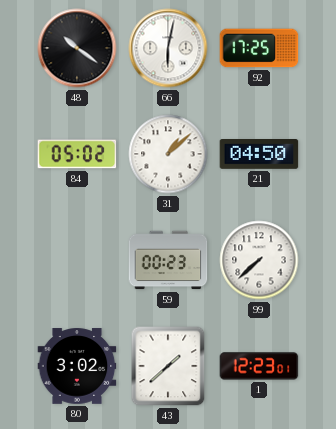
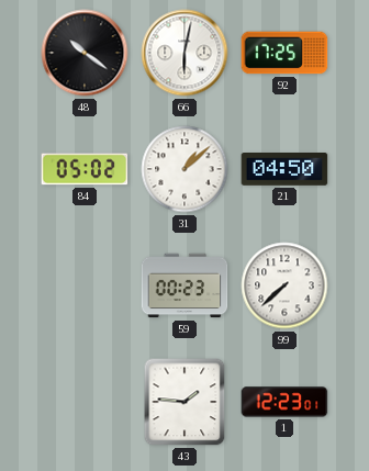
80: 3:02 -> none
43: 1:38 -> 1:46
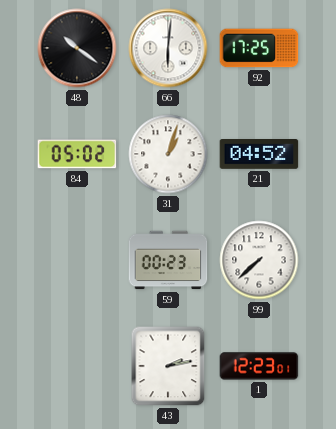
66: 6:02 -> 6:01
31: 1:08 -> 1:03
21: 04:50 -> 04:52
43: 1:46 -> 2:13
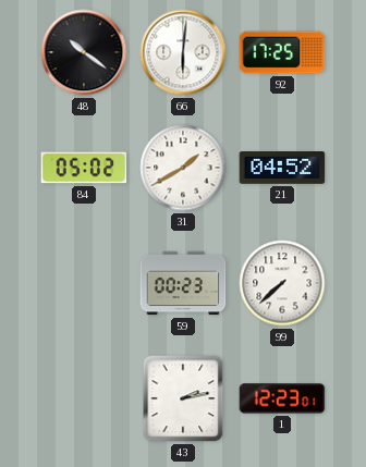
31: 1:03 -> 1:40
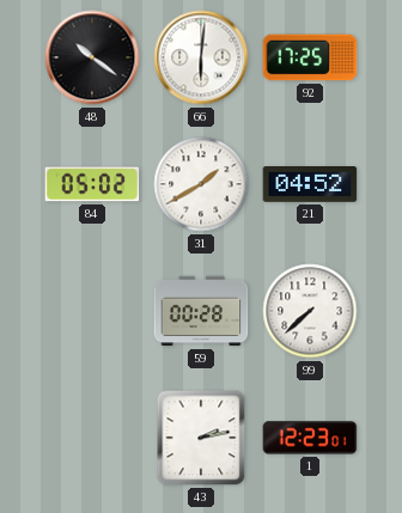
59: 00:23 -> 00:28
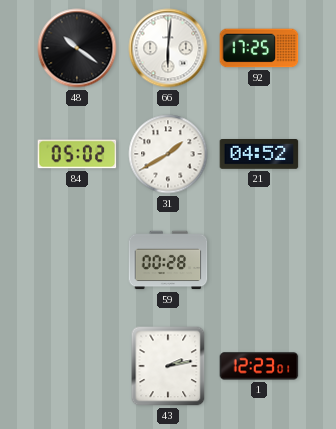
99: 7:38 -> none
